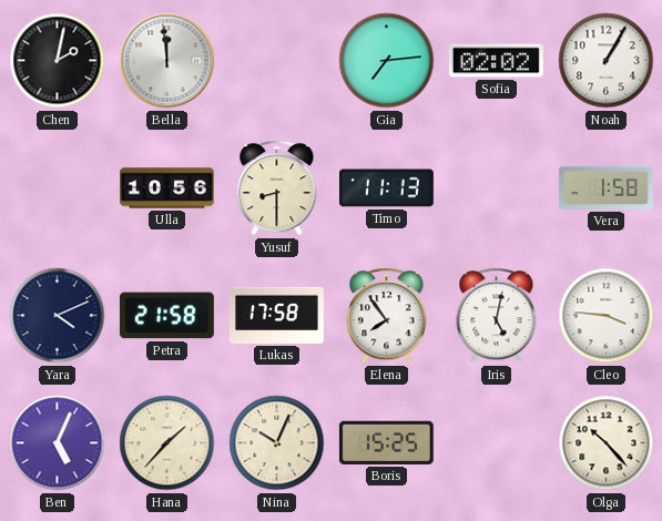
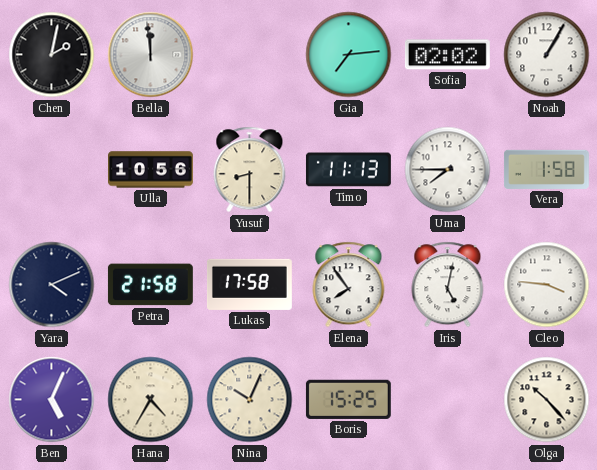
Uma: none -> 7:45
Hana: 1:37 -> 4:35
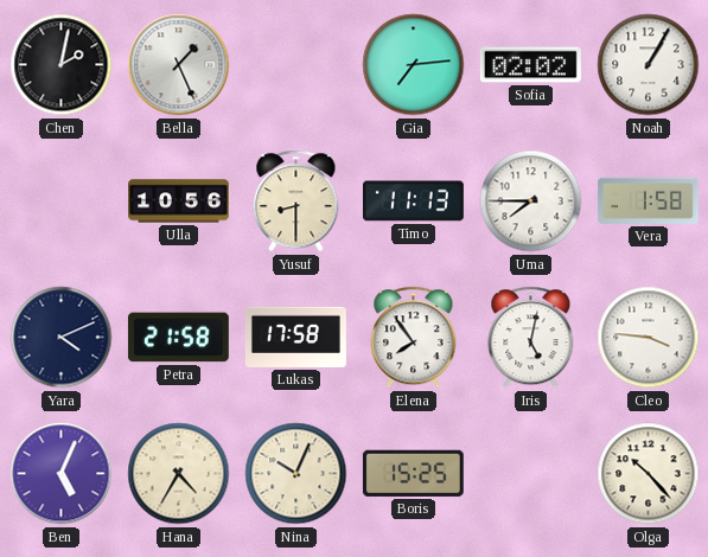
Bella: 11:59 -> 1:26
